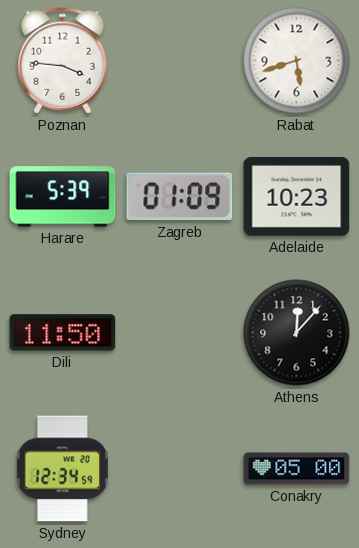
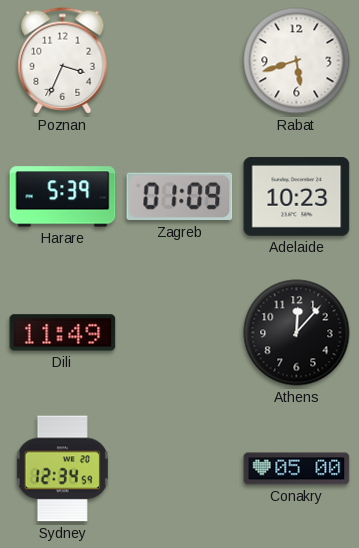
Poznan: 3:46 -> 3:34
Dili: 11:50 -> 11:49
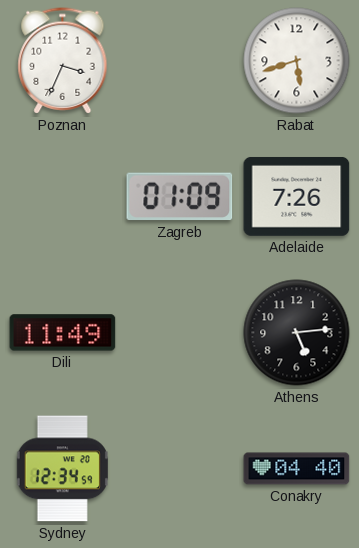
Harare: 5:39 -> none
Adelaide: 10:23 -> 7:26
Athens: 12:07 -> 5:14
Conakry: 05:00 -> 04:40
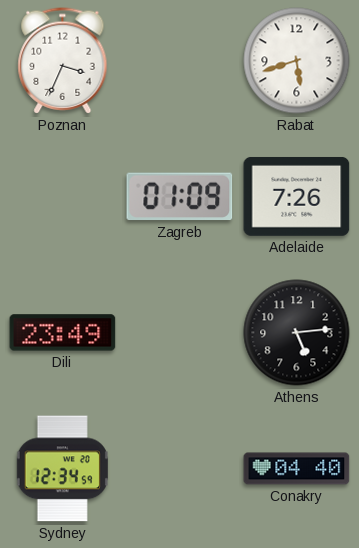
Dili: 11:49 -> 23:49
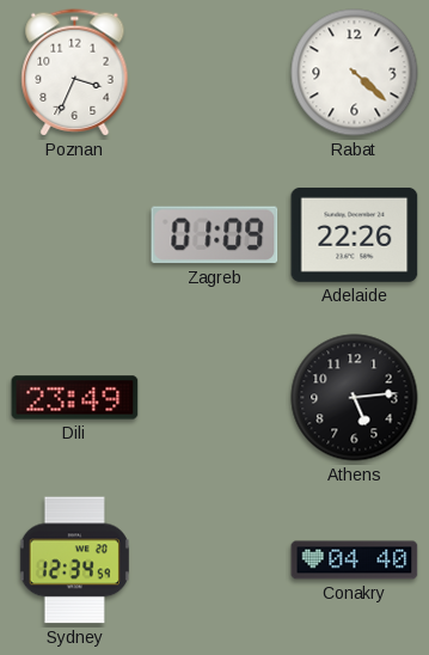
Rabat: 5:42 -> 4:22
Adelaide: 7:26 -> 22:26
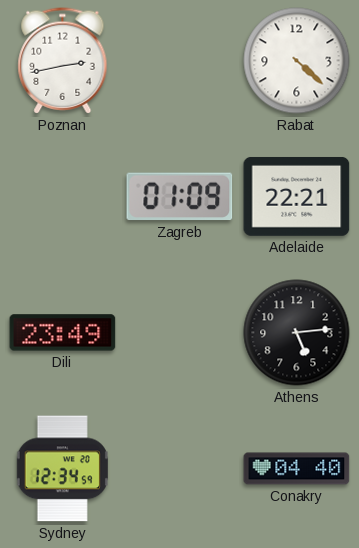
Poznan: 3:34 -> 2:43
Adelaide: 22:26 -> 22:21
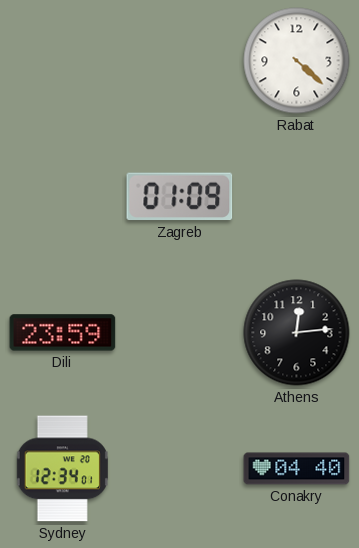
Poznan: 2:43 -> none
Adelaide: 22:21 -> none
Dili: 23:49 -> 23:59
Athens: 5:14 -> 12:14
Sydney: 12:34:59 -> 12:34:01
